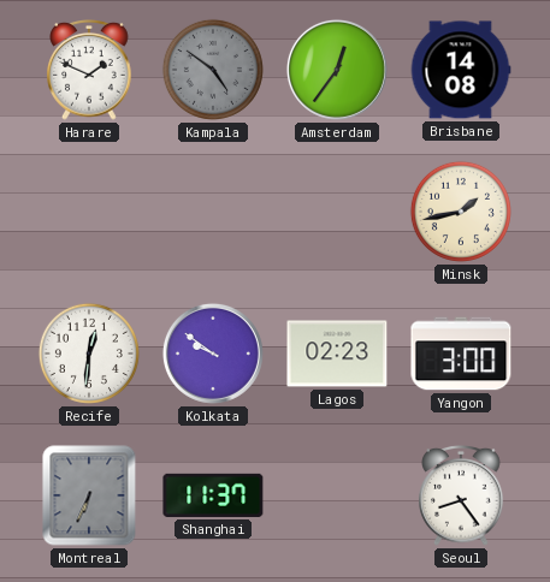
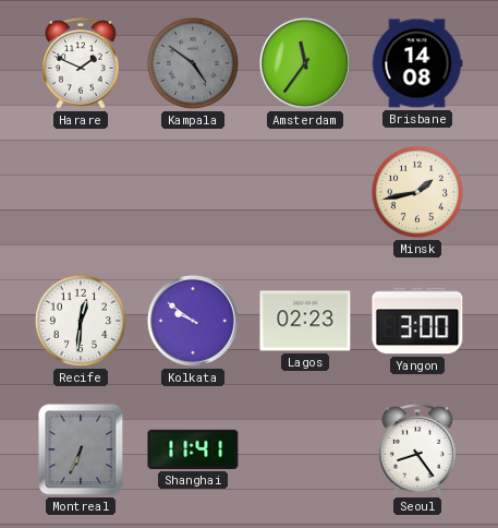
Amsterdam: 12:36 -> 11:36
Shanghai: 11:37 -> 11:41
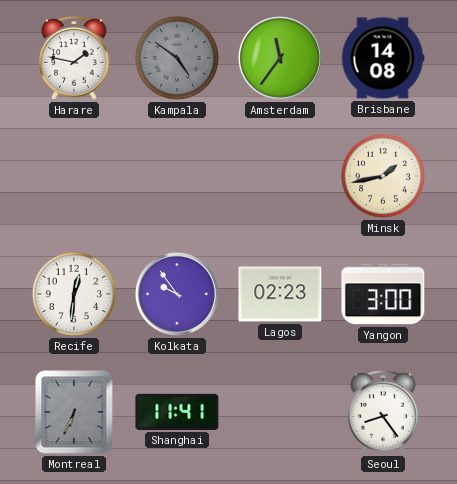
Harare: 1:49 -> 1:47
Kolkata: 9:51 -> 9:54
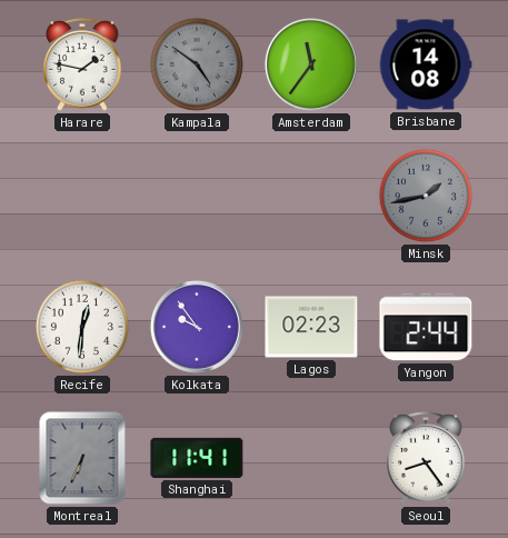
Minsk dial: cream -> grey
Yangon: 3:00 -> 2:44
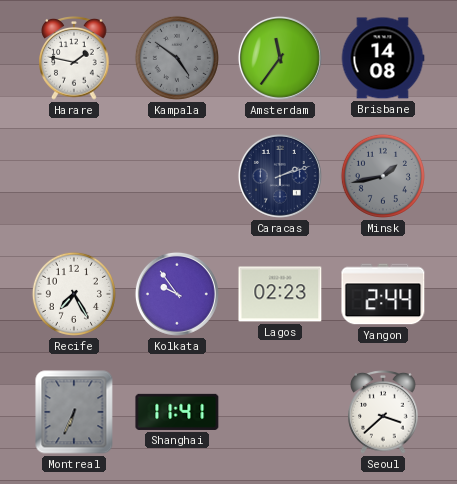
Caracas: none -> 2:12
Recife: 12:31 -> 7:25
Seoul: 8:24 -> 3:38
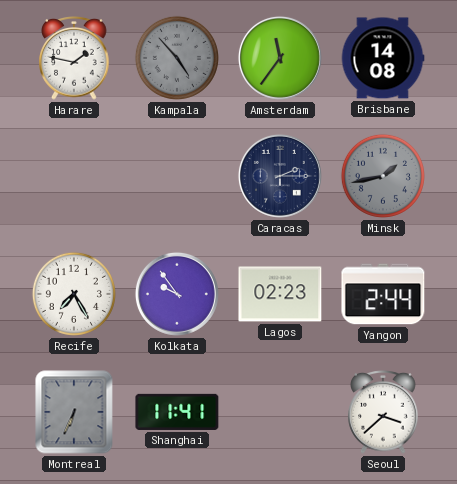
Kampala: 4:51 -> 4:53
Caracas: 2:12 -> 2:15
